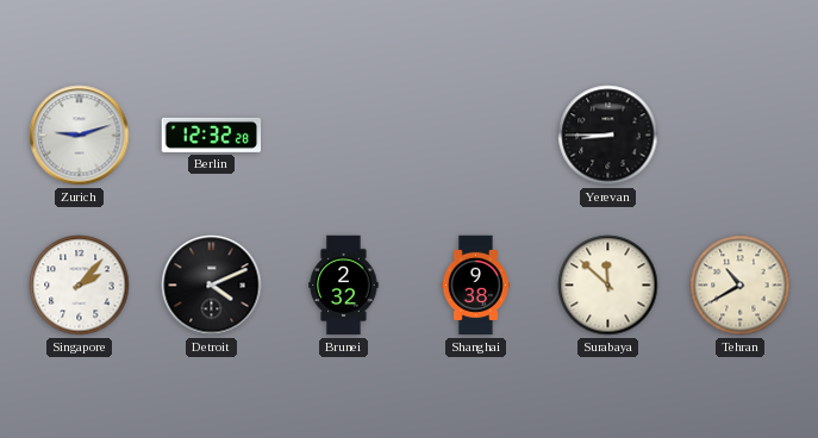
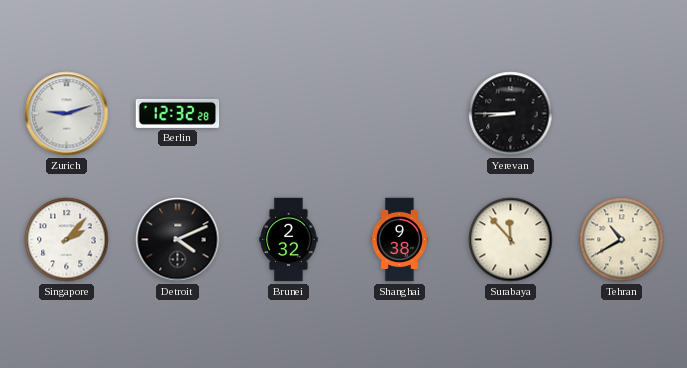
Surabaya: 11:52 -> 11:53
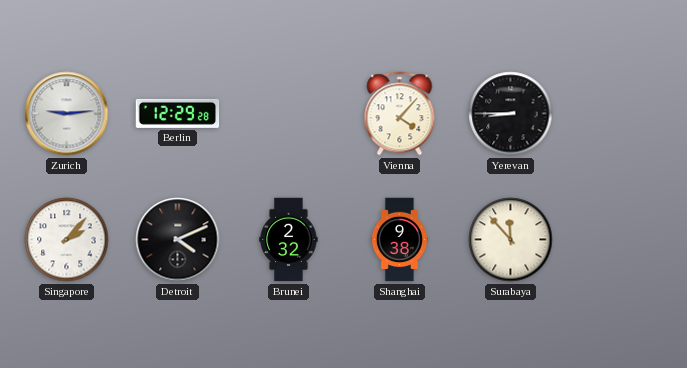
Zurich: 9:12 -> 9:14
Berlin: 12:32 -> 12:29
Vienna: none -> 4:07
Tehran: 10:40 -> none
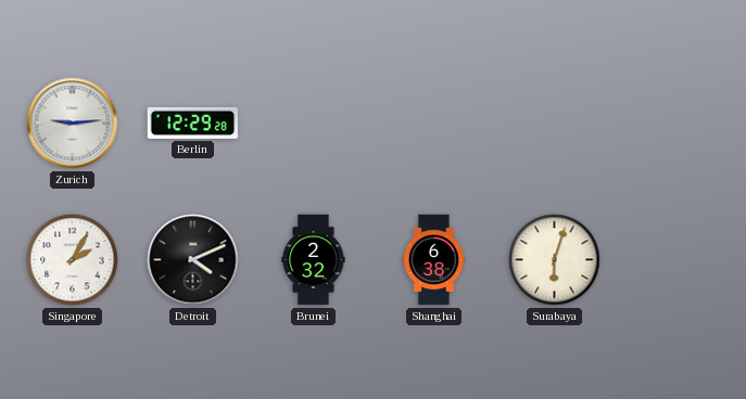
Vienna: 4:07 -> none
Yerevan: 8:45 -> none
Singapore: 2:07 -> 2:05
Shanghai: 9:38 -> 6:38
Surabaya: 11:53 -> 6:03
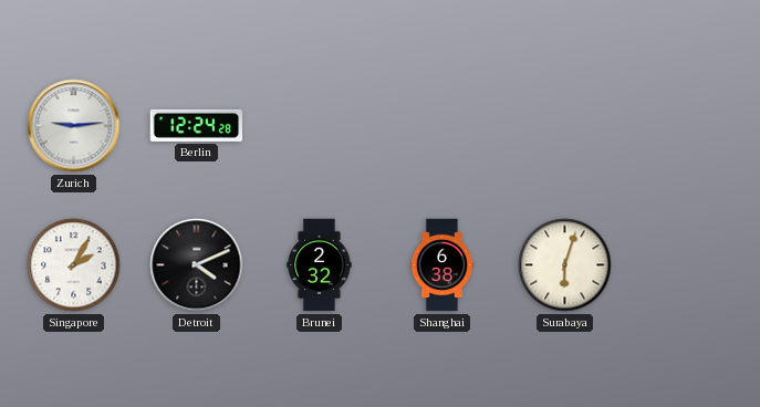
Berlin: 12:29 -> 12:24
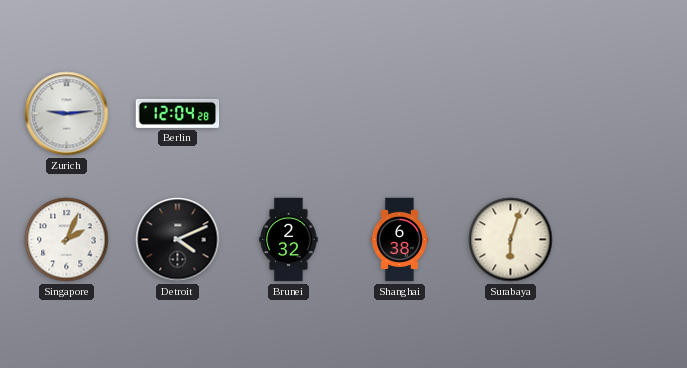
Berlin: 12:24 -> 12:04
Singapore: 2:05 -> 2:04
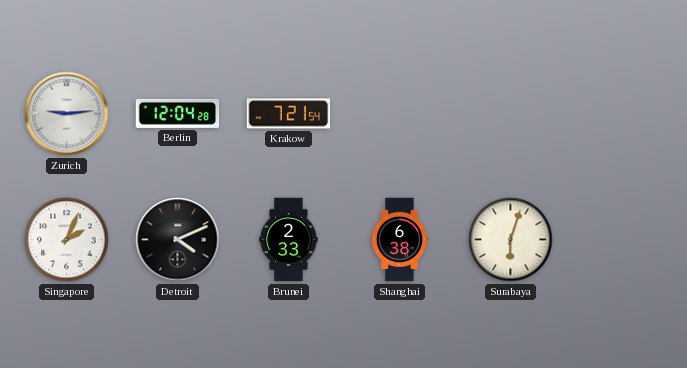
Krakow: none -> 7:21
Brunei: 2:32 -> 2:33
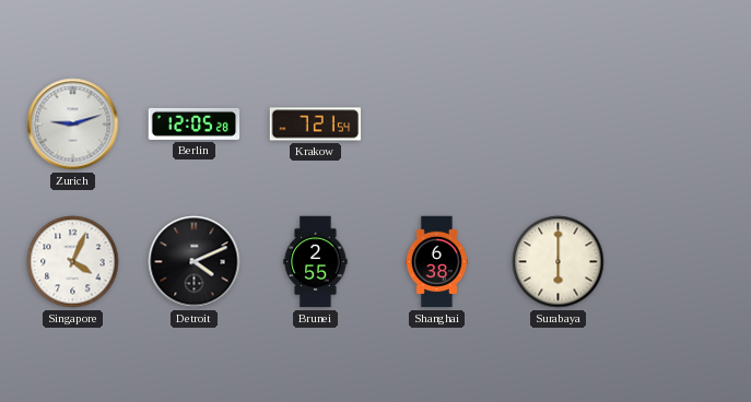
Zurich: 9:14 -> 9:12
Berlin: 12:04 -> 12:05
Singapore: 2:04 -> 4:04
Brunei: 2:33 -> 2:55
Surabaya: 6:03 -> 6:00
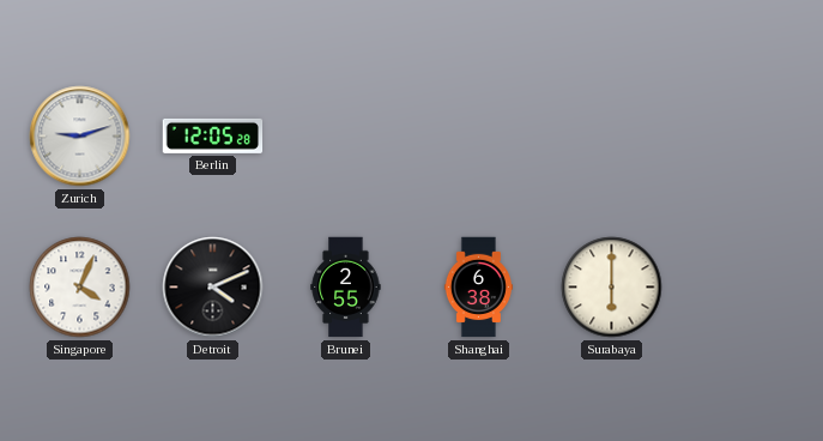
Krakow: 7:21 -> none
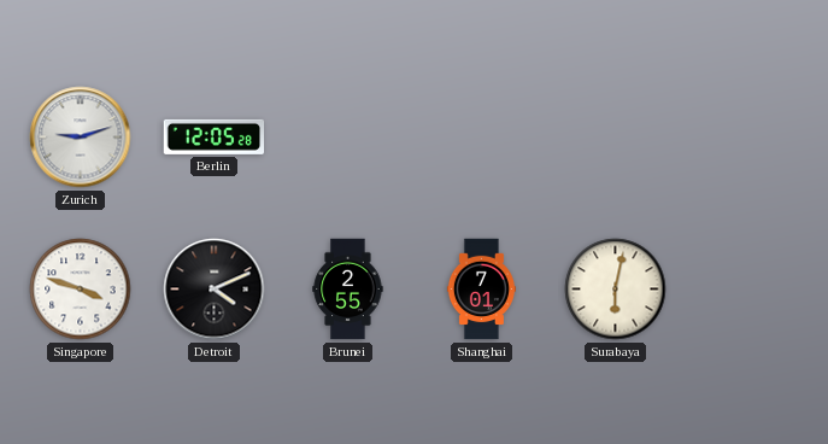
Singapore: 4:04 -> 3:48
Shanghai: 6:38 -> 7:01
Surabaya: 6:00 -> 6:02
